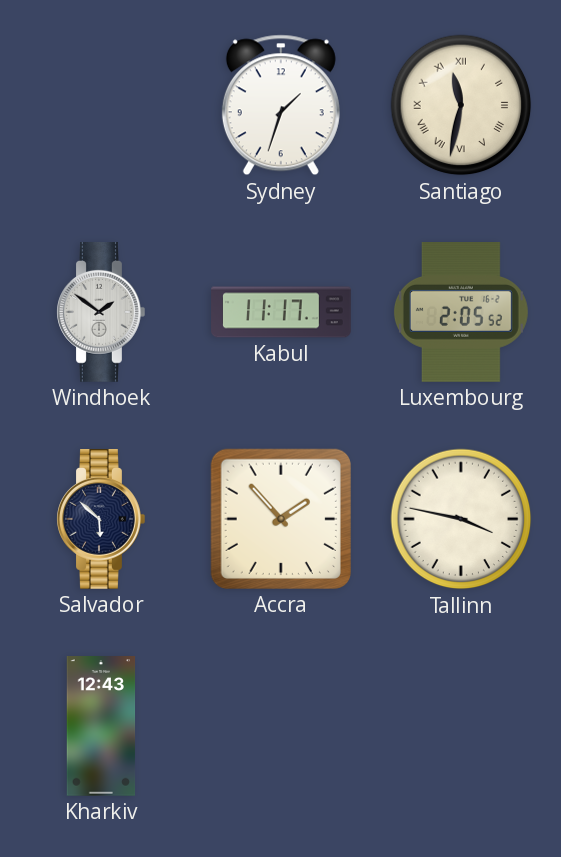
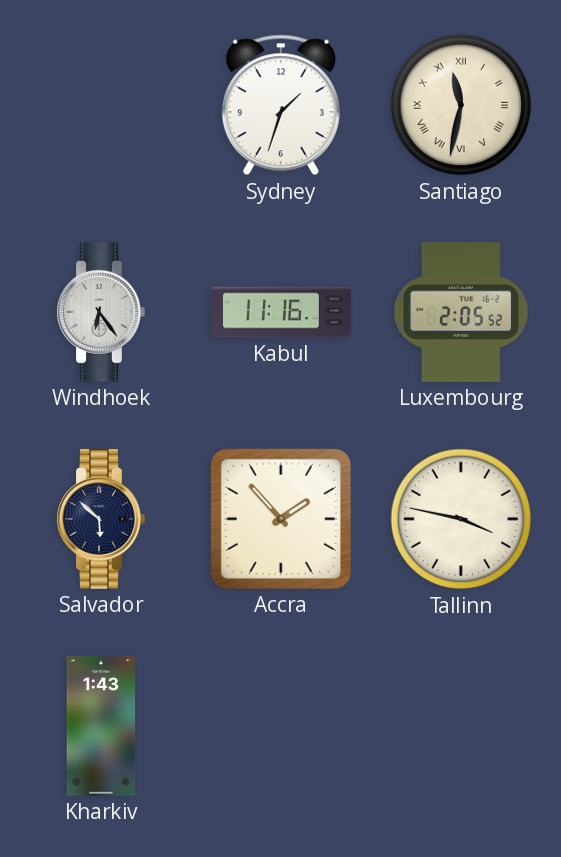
Windhoek: 1:51 -> 6:24
Kabul: 11:17 -> 11:16
Kharkiv: 12:43 -> 1:43
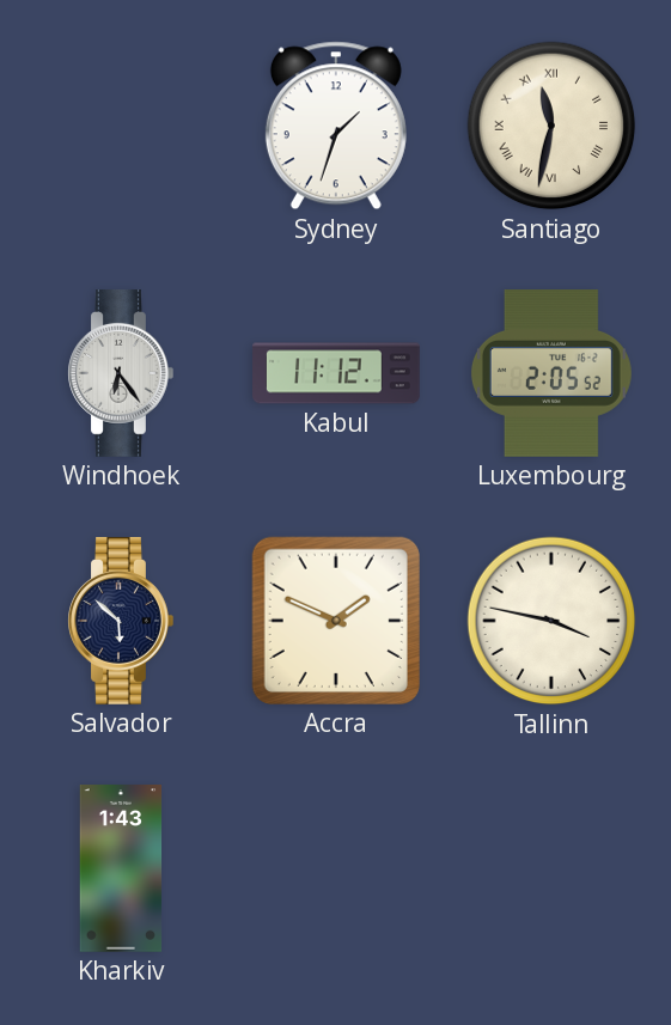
Kabul: 11:16 -> 11:12
Accra: 1:53 -> 1:49
